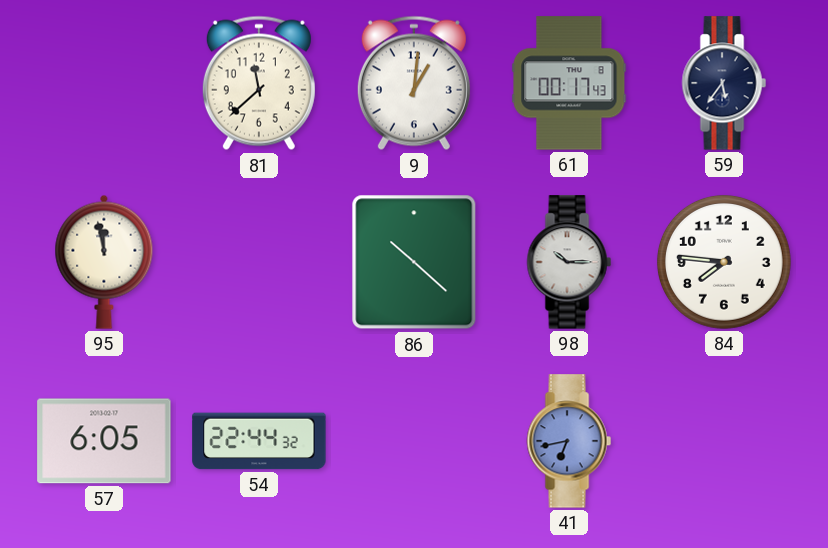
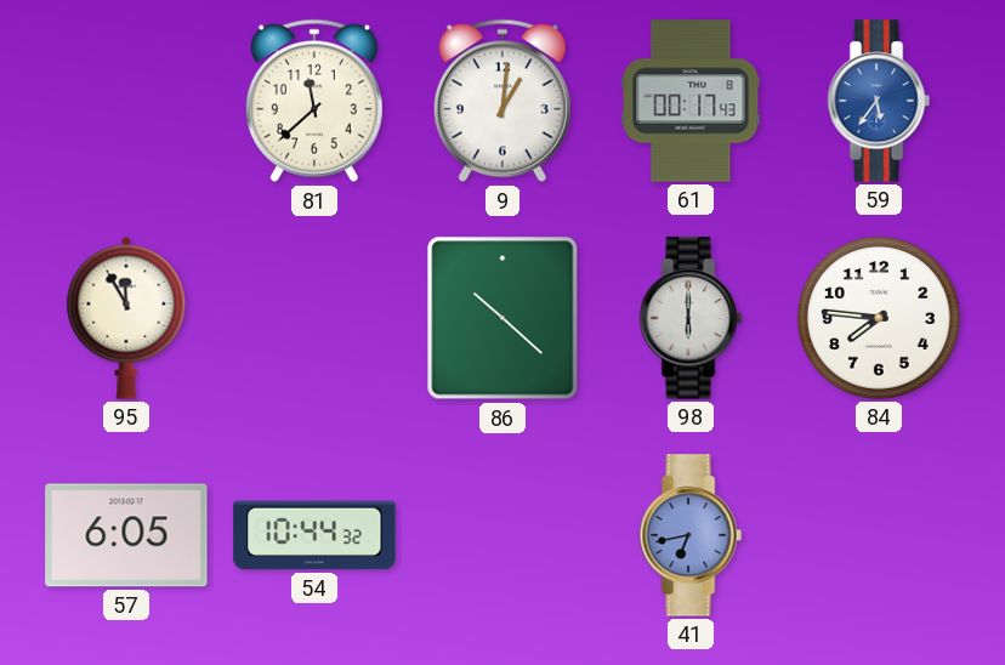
59 dial: navy -> blue
95: 11:58 -> 11:55
98: 10:15 -> 6:00
54: 22:44 -> 10:44
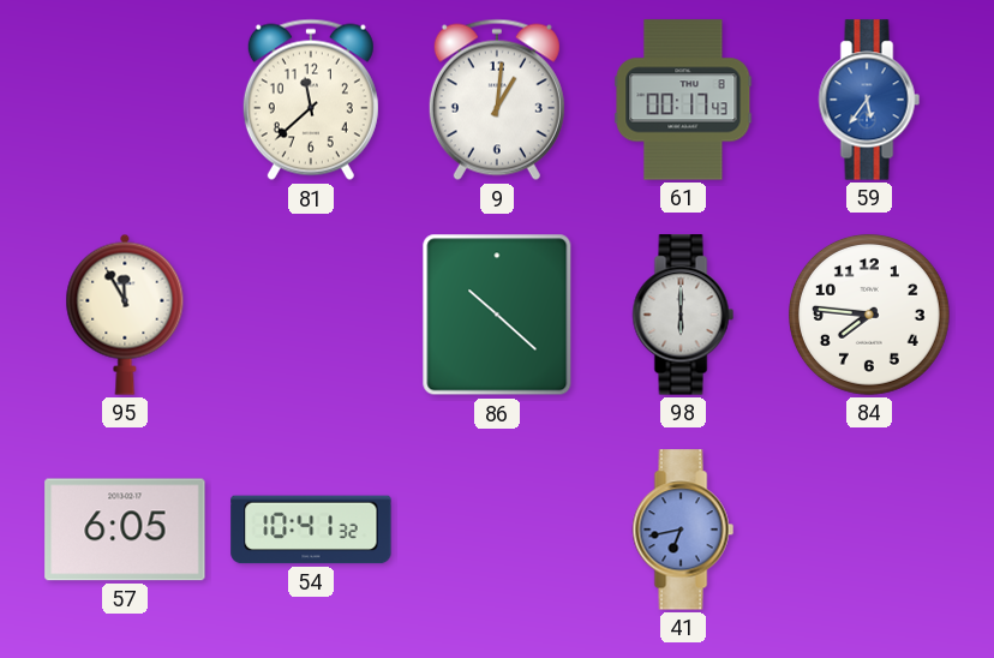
54: 10:44 -> 10:41
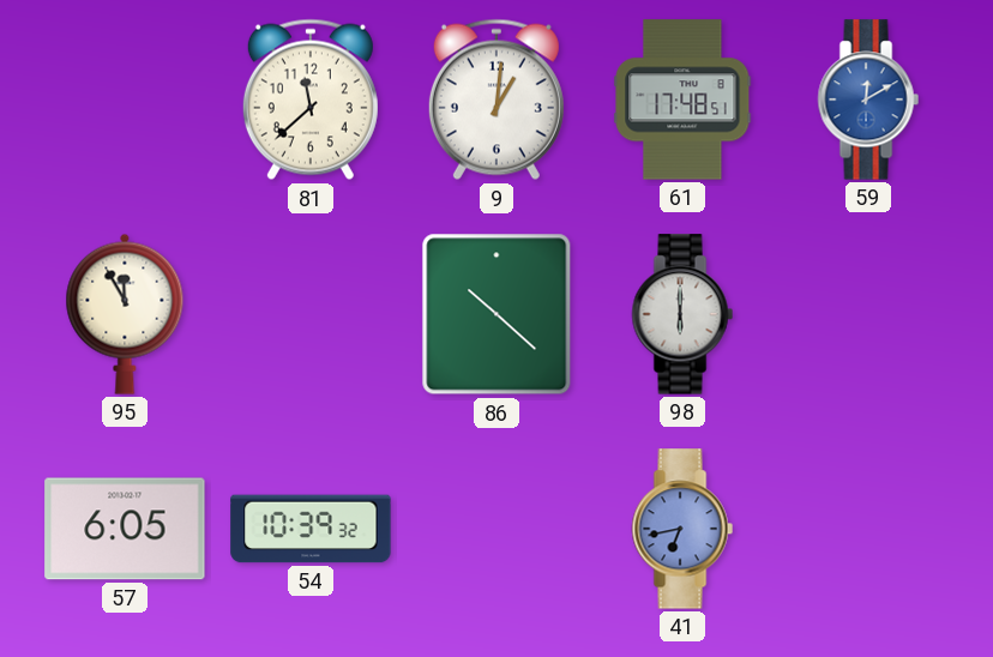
61: 00:17 -> 17:48
59: 5:36 -> 12:10
84: 7:46 -> none
54: 10:41 -> 10:39
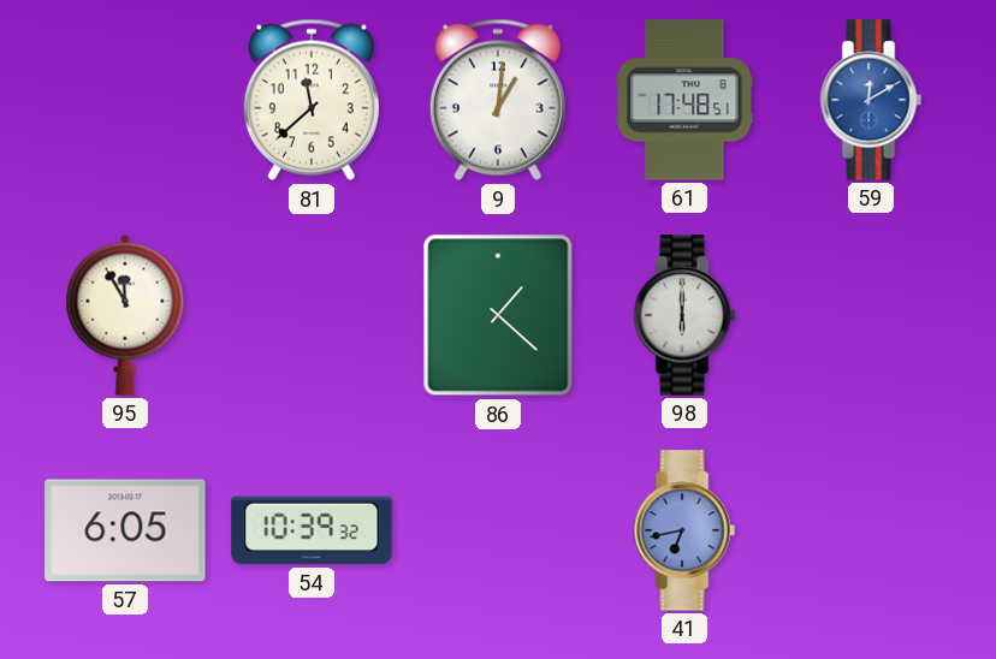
86: 10:22 -> 1:22
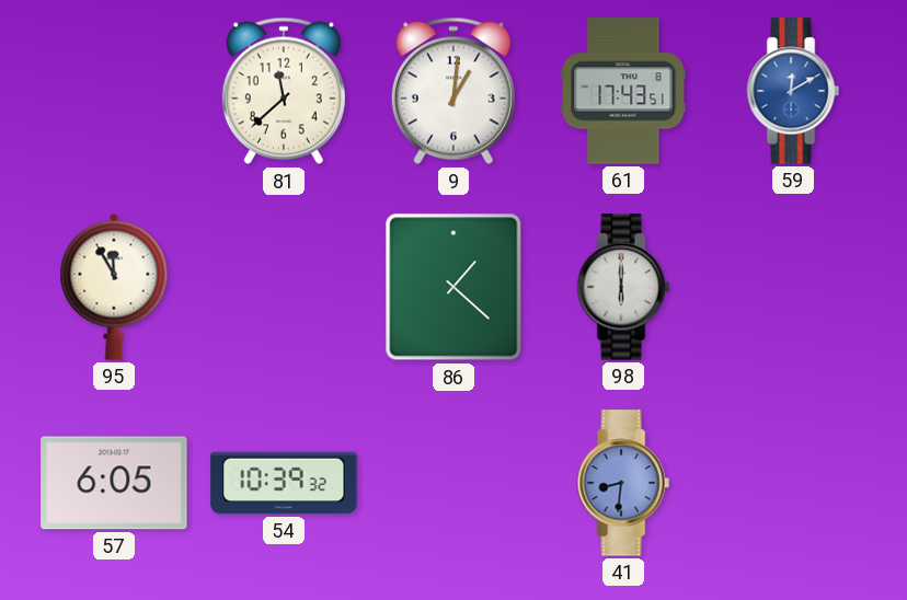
61: 17:48 -> 17:43
41: 6:43 -> 8:31
